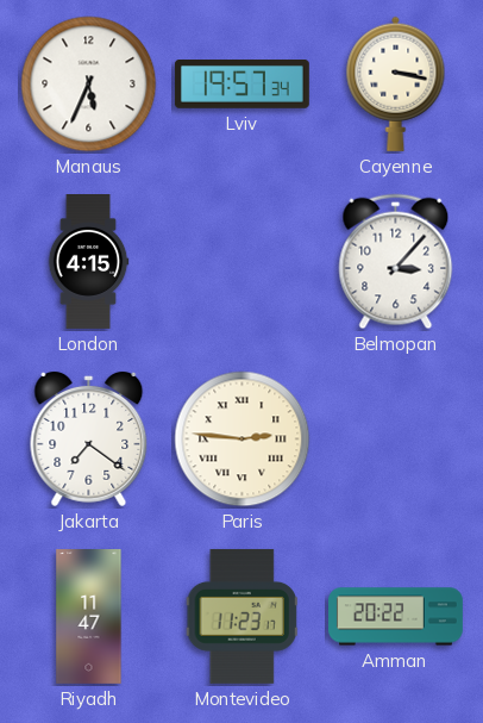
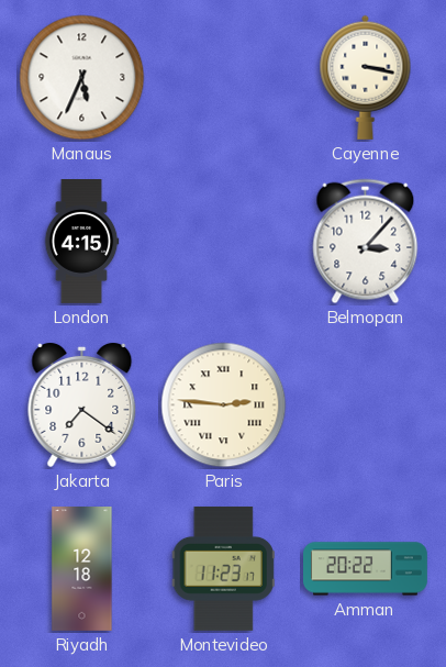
Lviv: 19:57 -> none
Riyadh: 11:47 -> 12:18
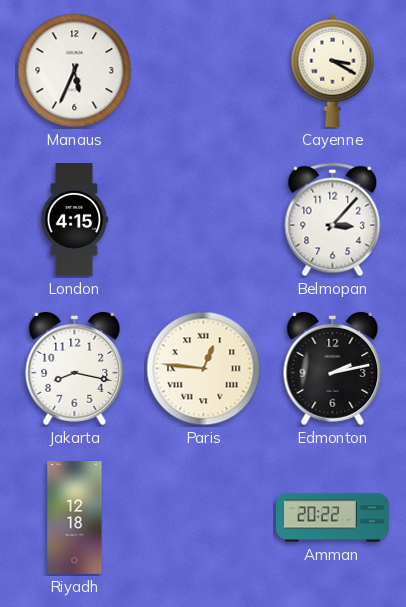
Cayenne: 3:17 -> 3:20
Jakarta: 7:21 -> 8:17
Paris: 2:46 -> 12:46
Edmonton: none -> 2:13
Montevideo: 11:23 -> none
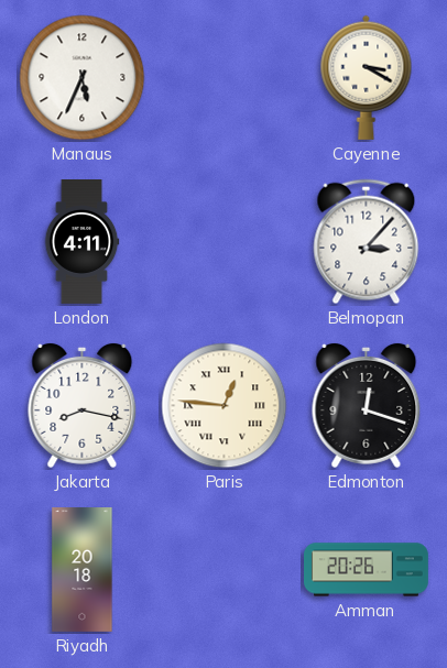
London: 4:15 -> 4:11
Edmonton: 2:13 -> 12:18
Riyadh: 12:18 -> 20:18
Amman: 20:22 -> 20:26
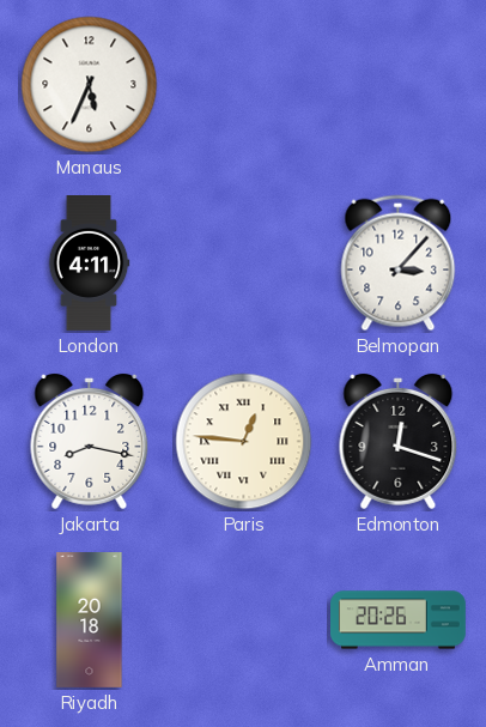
Cayenne: 3:20 -> none
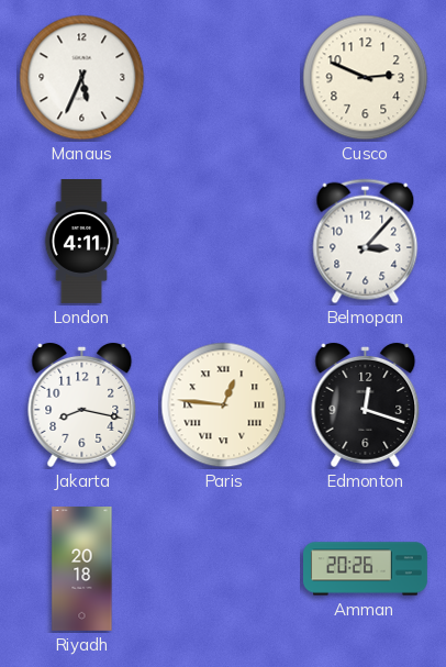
Cusco: none -> 2:49
